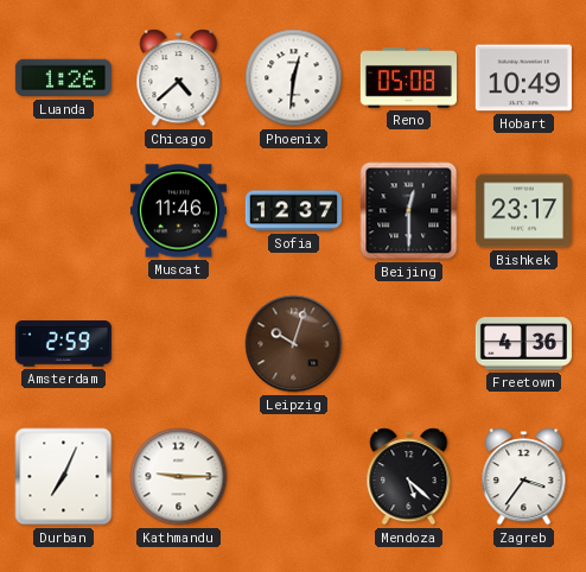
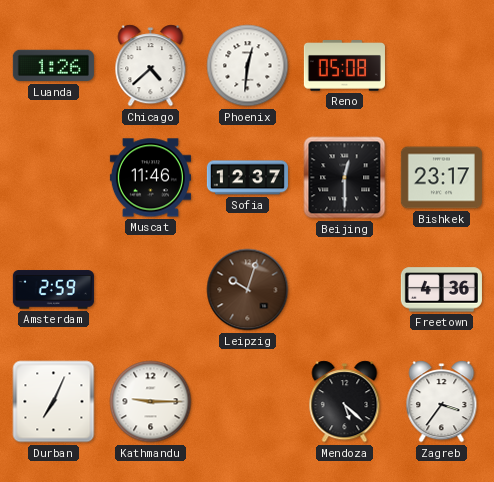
Hobart: 10:49 -> none
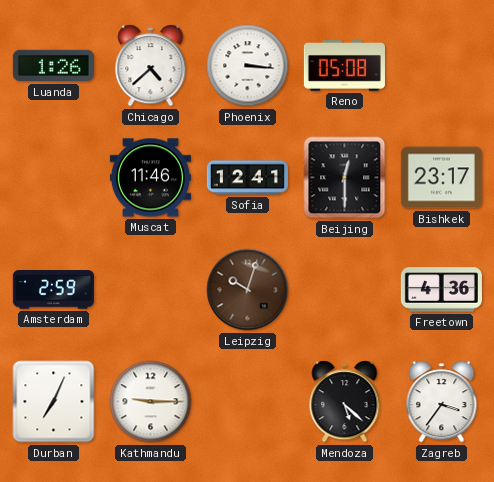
Phoenix: 12:31 -> 3:16
Sofia: 12:37 -> 12:41
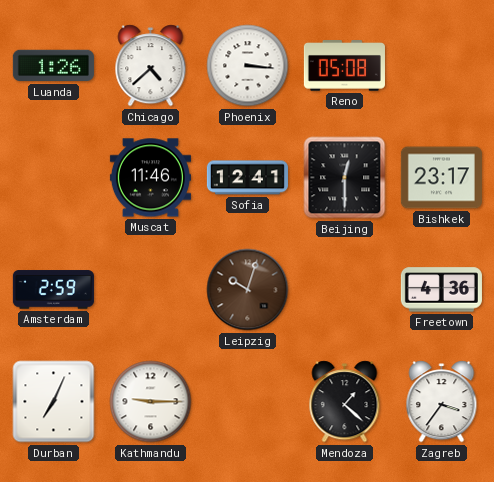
Mendoza: 5:22 -> 1:22
